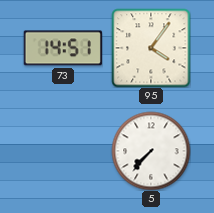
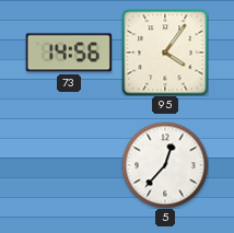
73: 14:51 -> 14:56
5: 7:37 -> 12:37
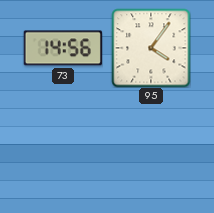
5: 12:37 -> none
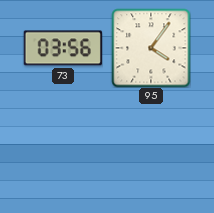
73: 14:56 -> 03:56
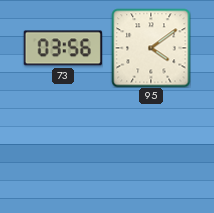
95: 4:06 -> 4:09
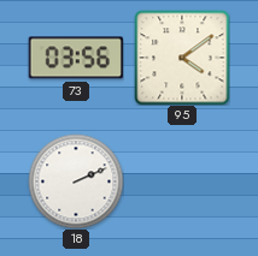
18: none -> 2:11
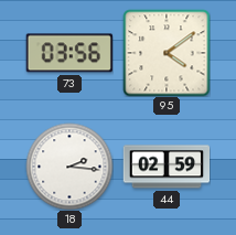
18: 2:11 -> 2:16
44: none -> 02:59
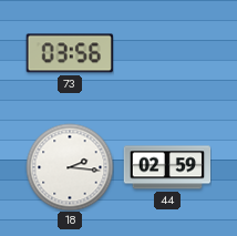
95: 4:09 -> none
